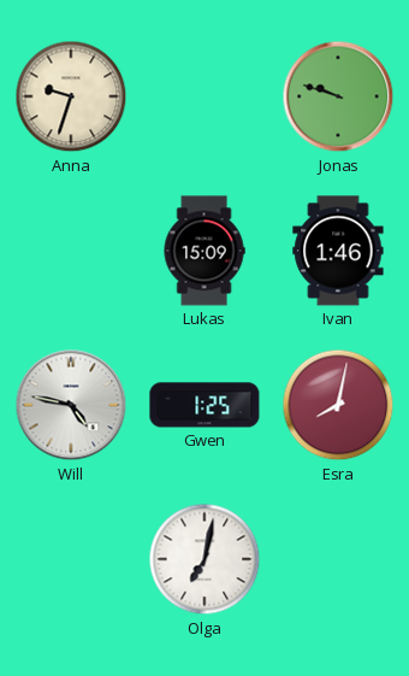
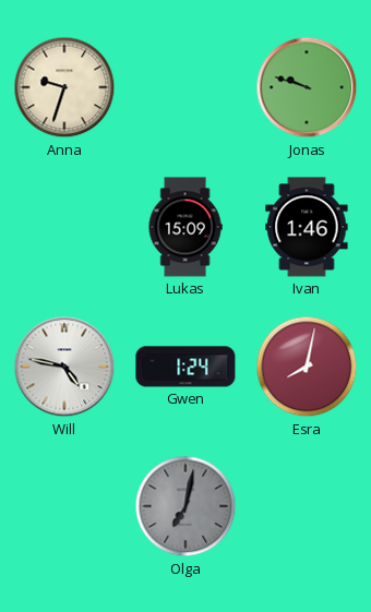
Gwen: 1:25 -> 1:24
Olga dial: white -> grey
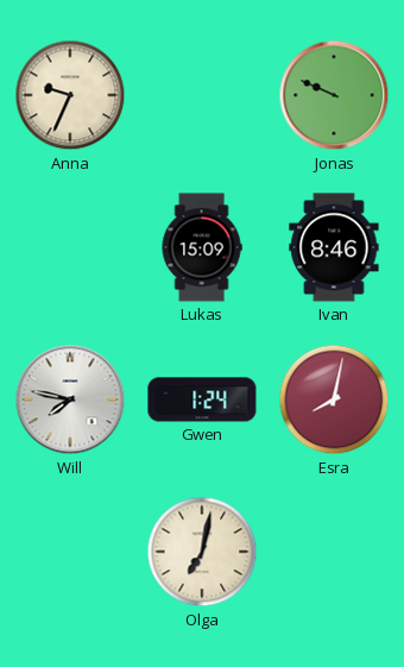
Anna: 9:33 -> 9:34
Jonas: 9:48 -> 9:49
Ivan: 1:46 -> 8:46
Will: 4:47 -> 7:47
Olga dial: grey -> cream
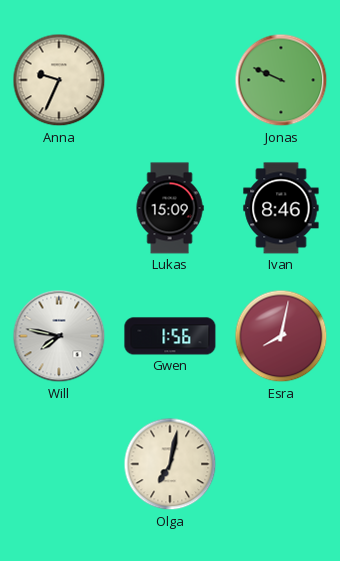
Gwen: 1:24 -> 1:56
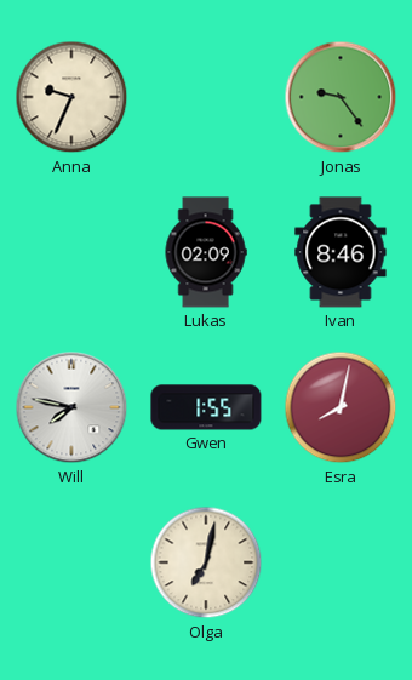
Jonas: 9:49 -> 9:24
Lukas: 15:09 -> 02:09
Gwen: 1:56 -> 1:55
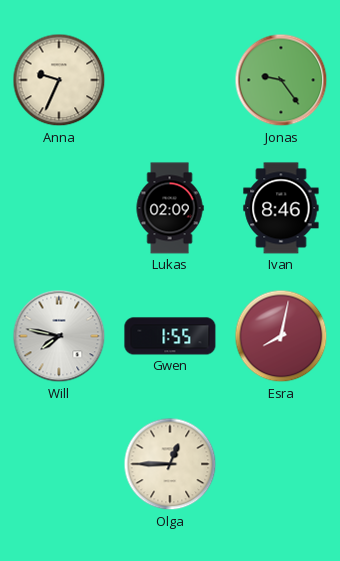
Olga: 7:02 -> 12:45
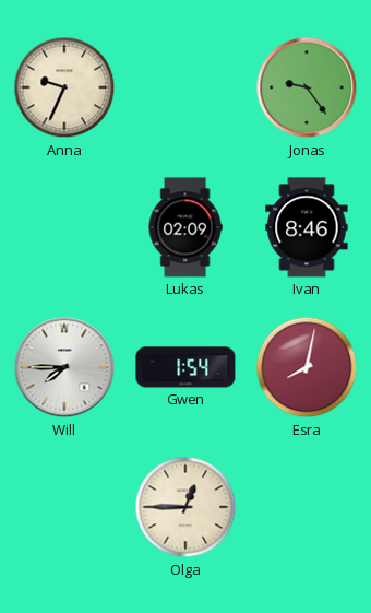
Will: 7:47 -> 7:45
Gwen: 1:55 -> 1:54
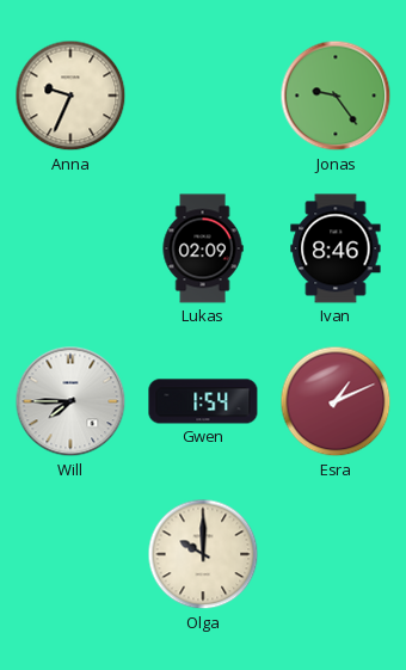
Esra: 8:02 -> 1:11
Olga: 12:45 -> 10:00
